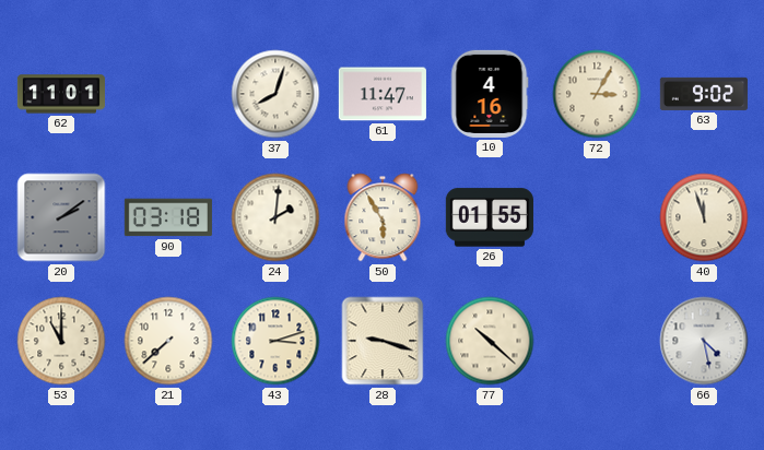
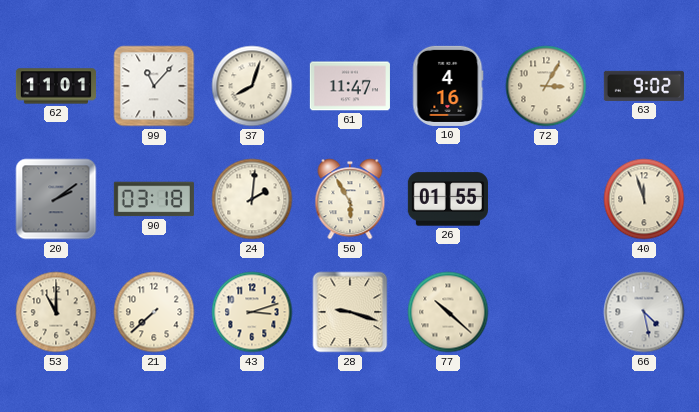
99: none -> 11:07
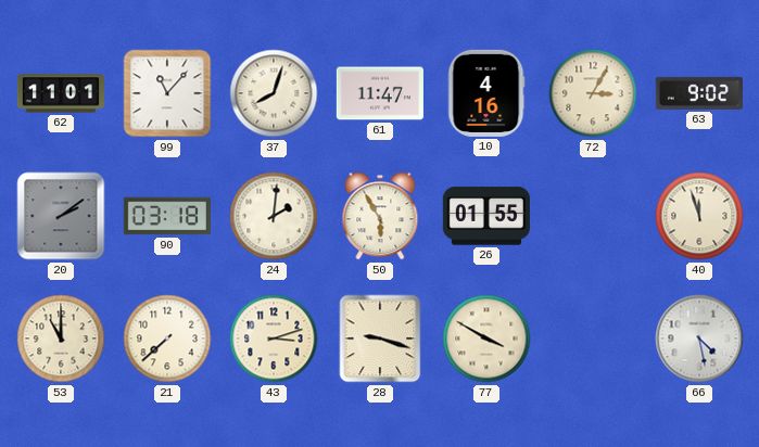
77: 10:22 -> 3:50
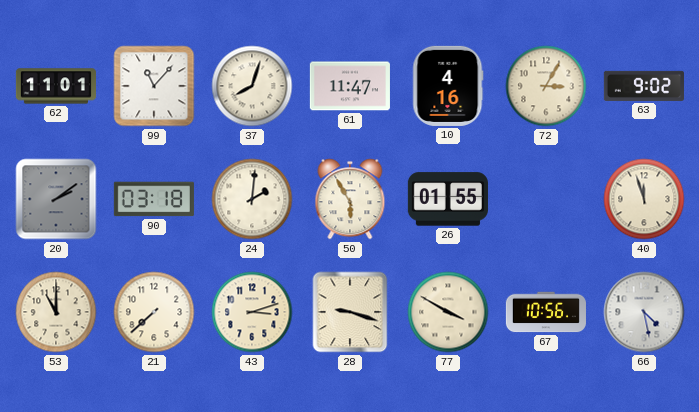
67: none -> 10:56
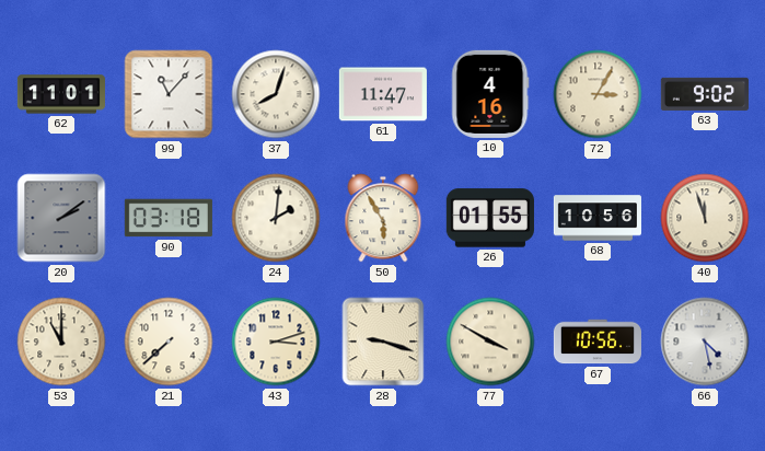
68: none -> 10:56
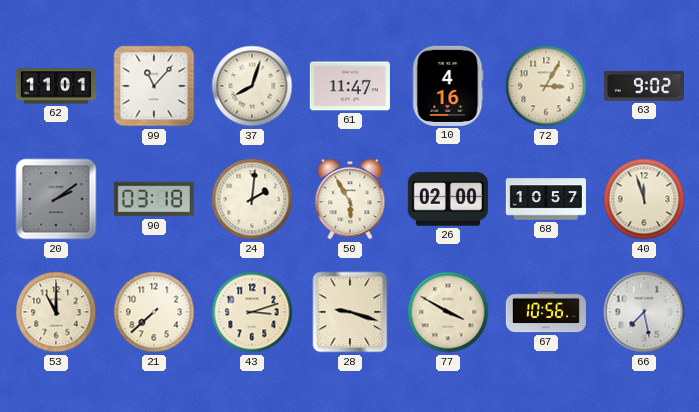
26: 01:55 -> 02:00
68: 10:56 -> 10:57
66: 4:28 -> 7:28
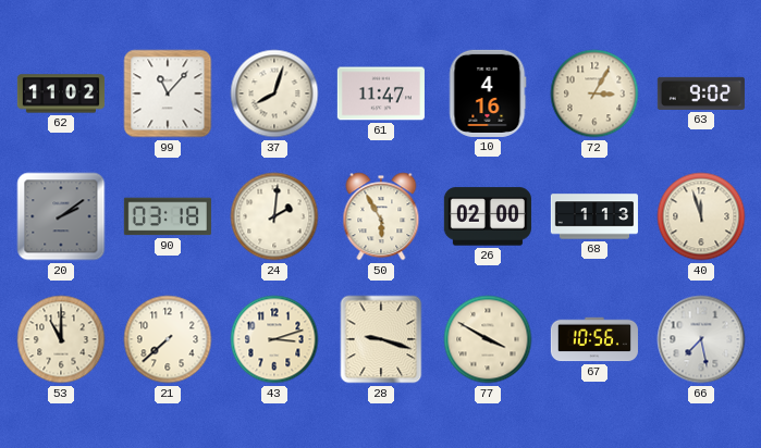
62: 11:01 -> 11:02
68: 10:57 -> 1:13
